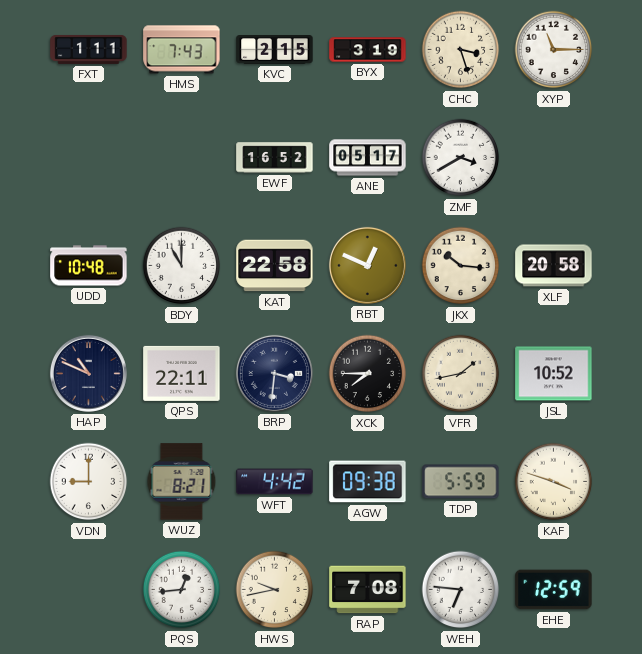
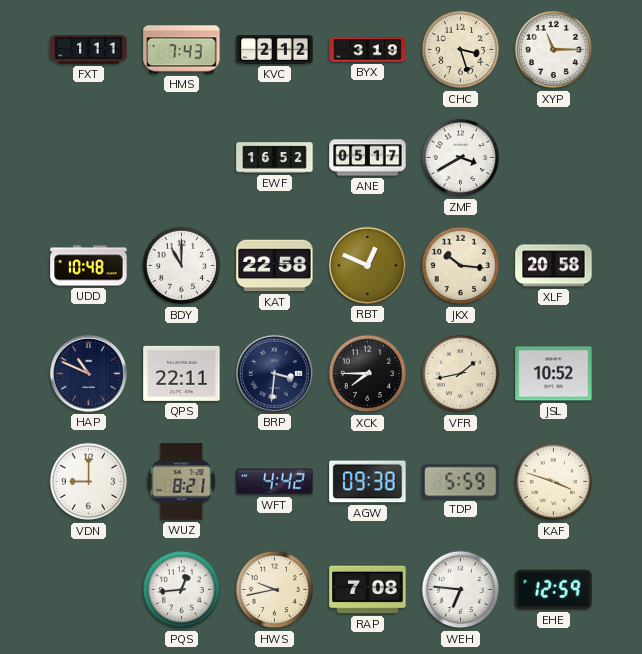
KVC: 2:15 -> 2:12
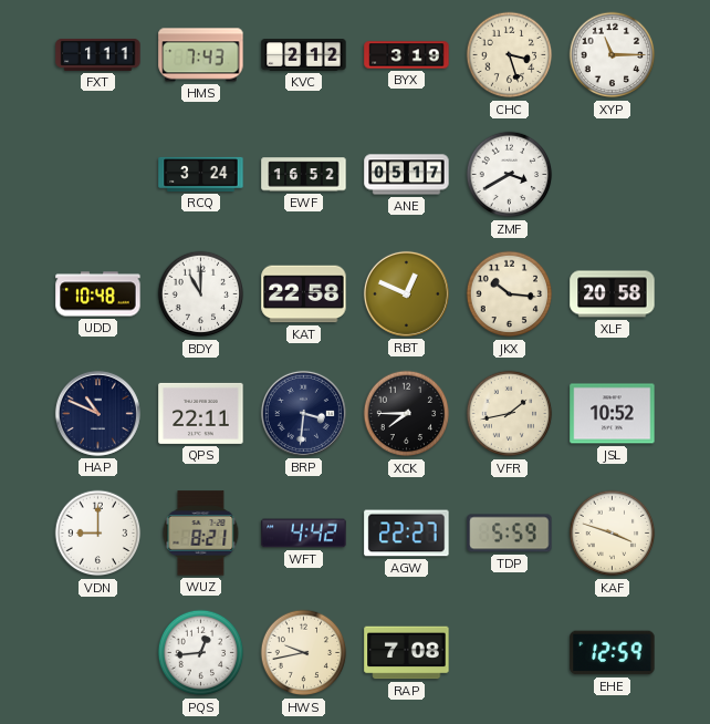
RCQ: none -> 3:24
AGW: 09:38 -> 22:27
WEH: 6:46 -> none
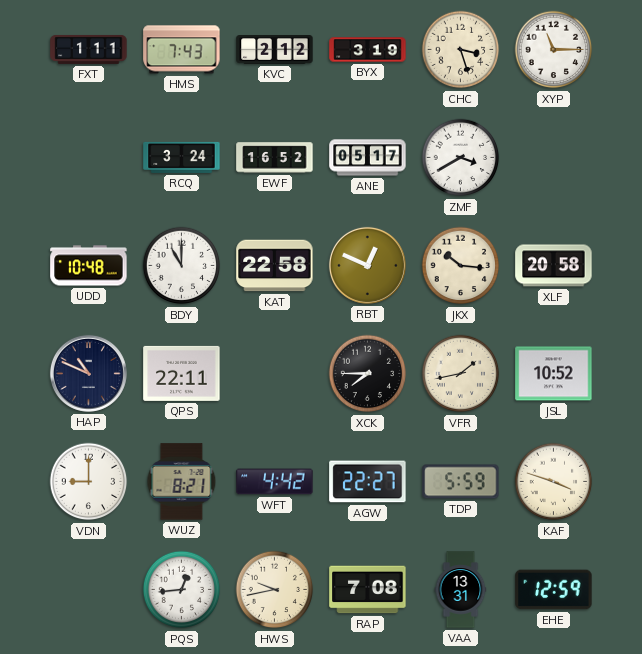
BRP: 3:31 -> none
VAA: none -> 13:31
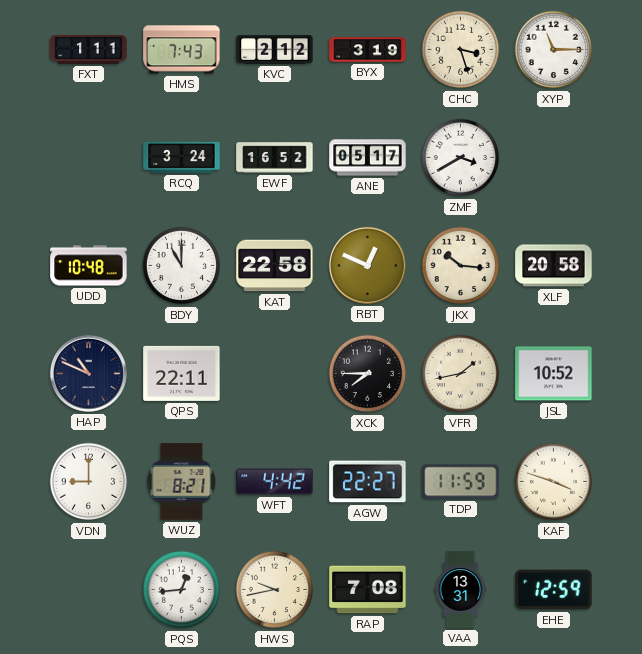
TDP: 5:59 -> 11:59
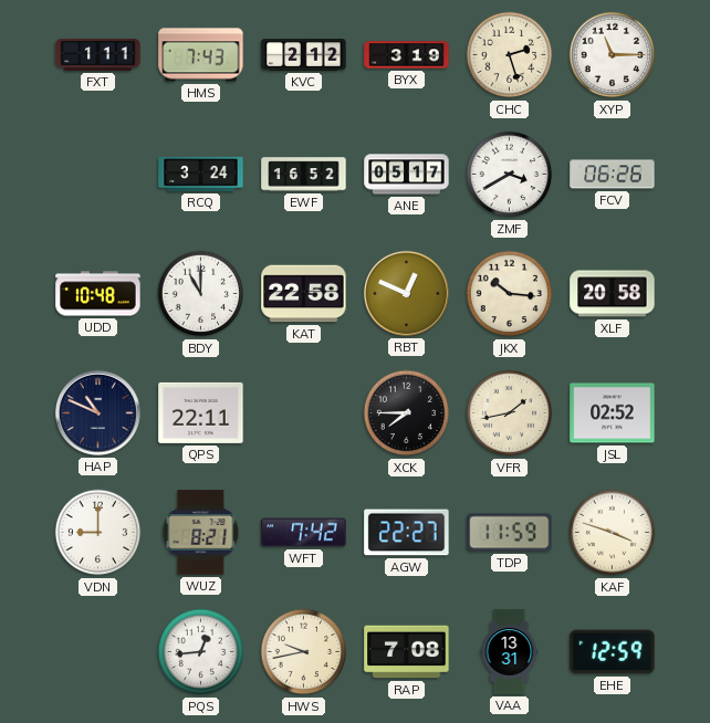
CHC: 3:27 -> 2:27
FCV: none -> 06:26
JSL: 10:52 -> 02:52
WFT: 4:42 -> 7:42
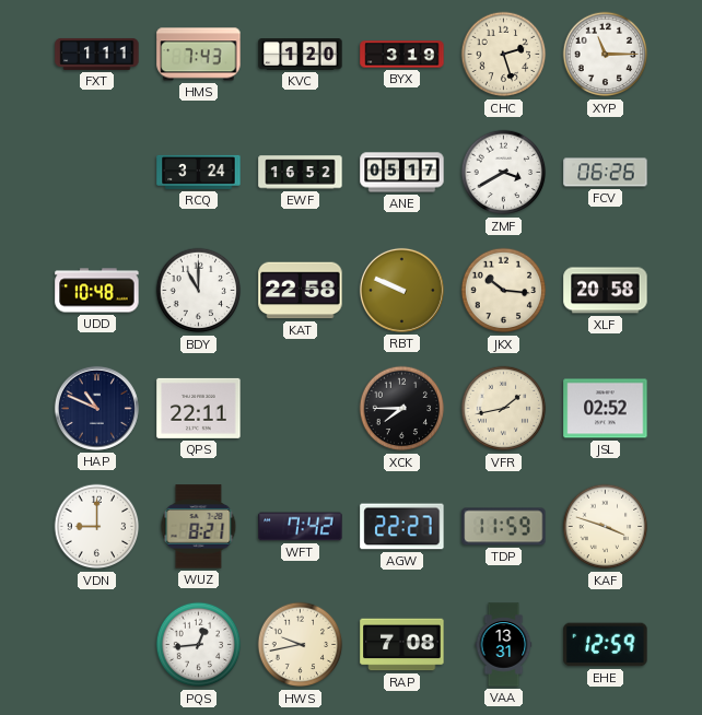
KVC: 2:12 -> 1:20
RBT: 12:49 -> 9:49
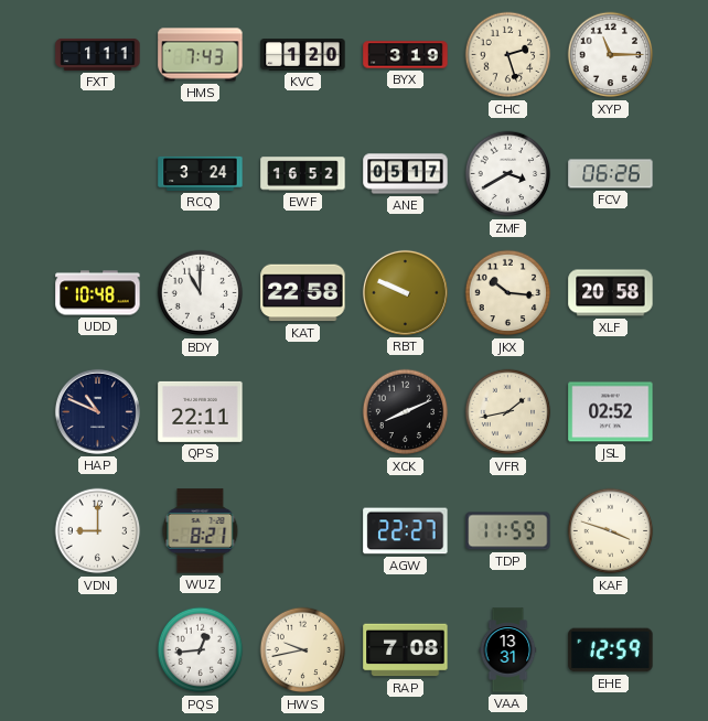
XCK: 7:45 -> 8:11
WFT: 7:42 -> none
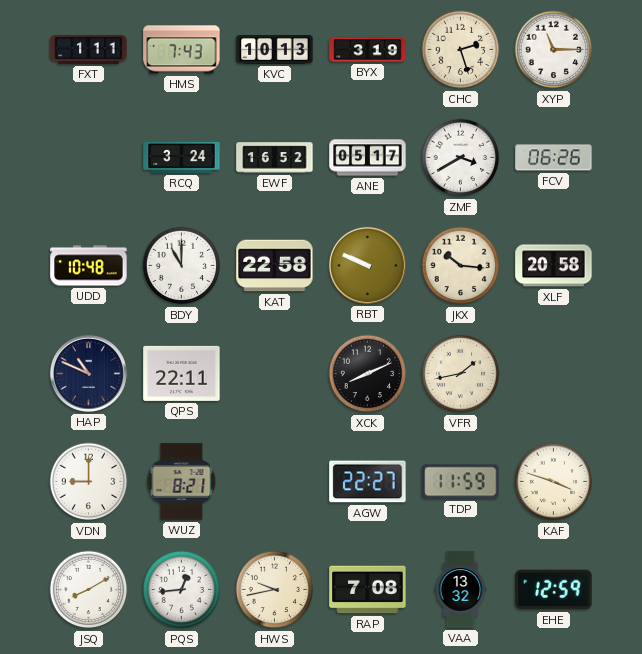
KVC: 1:20 -> 10:13
JSL: 02:52 -> none
JSQ: none -> 8:10
VAA: 13:31 -> 13:32
